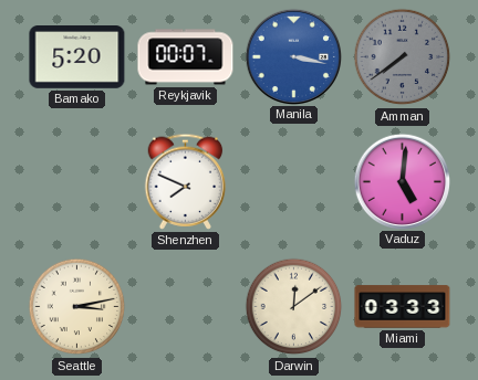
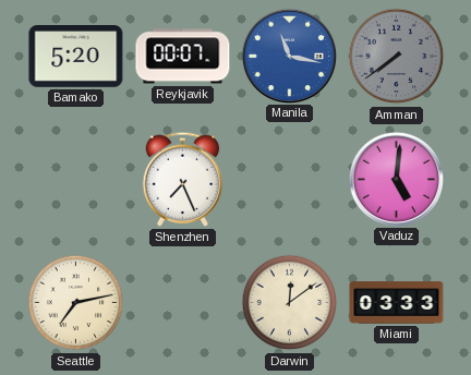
Manila: 3:17 -> 11:17
Shenzhen: 7:49 -> 7:26
Seattle: 3:13 -> 7:13
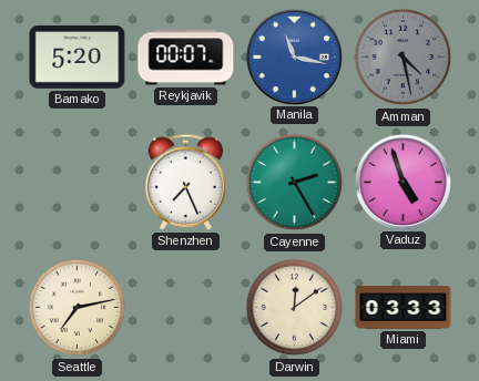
Amman: 7:39 -> 4:28
Cayenne: none -> 2:25
Vaduz: 5:01 -> 4:57
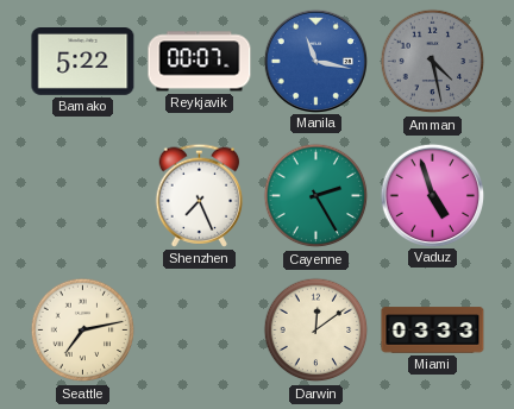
Bamako: 5:20 -> 5:22
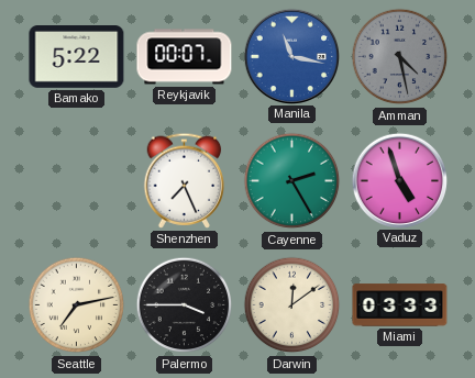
Palermo: none -> 3:45
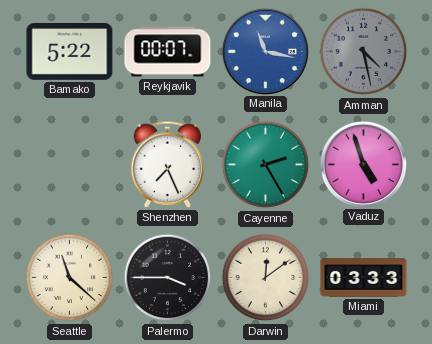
Seattle: 7:13 -> 11:22
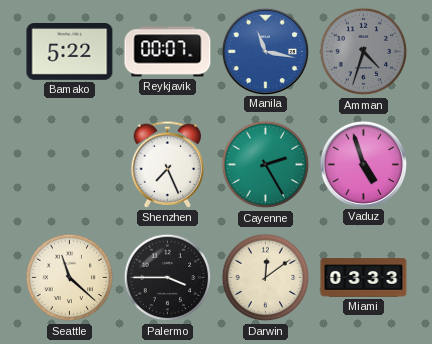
Amman: 4:28 -> 4:33
